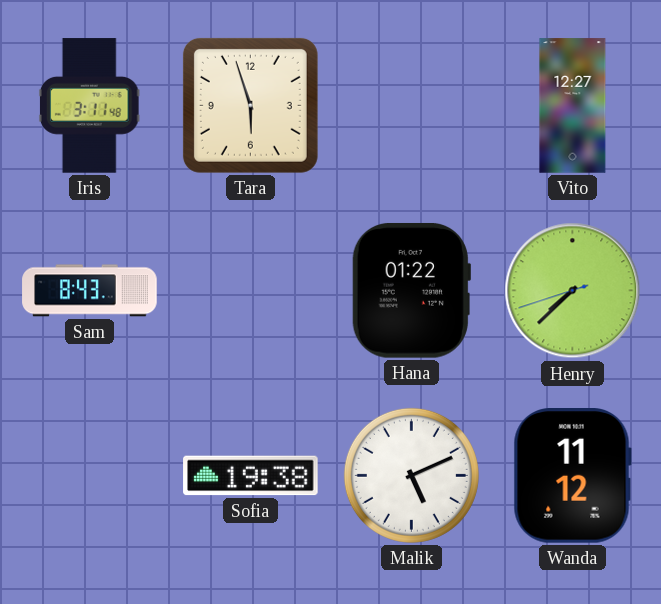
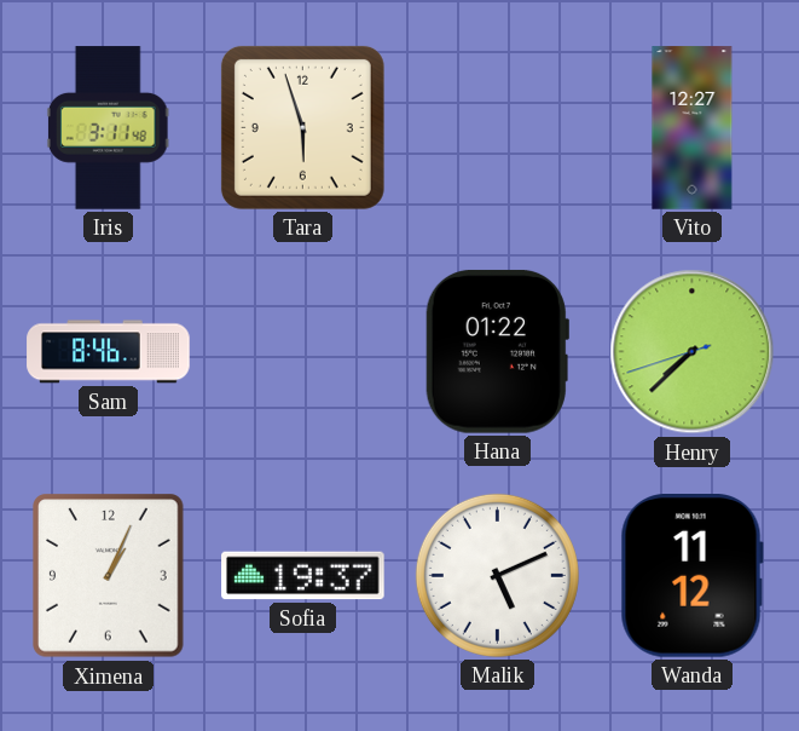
Sam: 8:43 -> 8:46
Ximena: none -> 1:04
Sofia: 19:38 -> 19:37
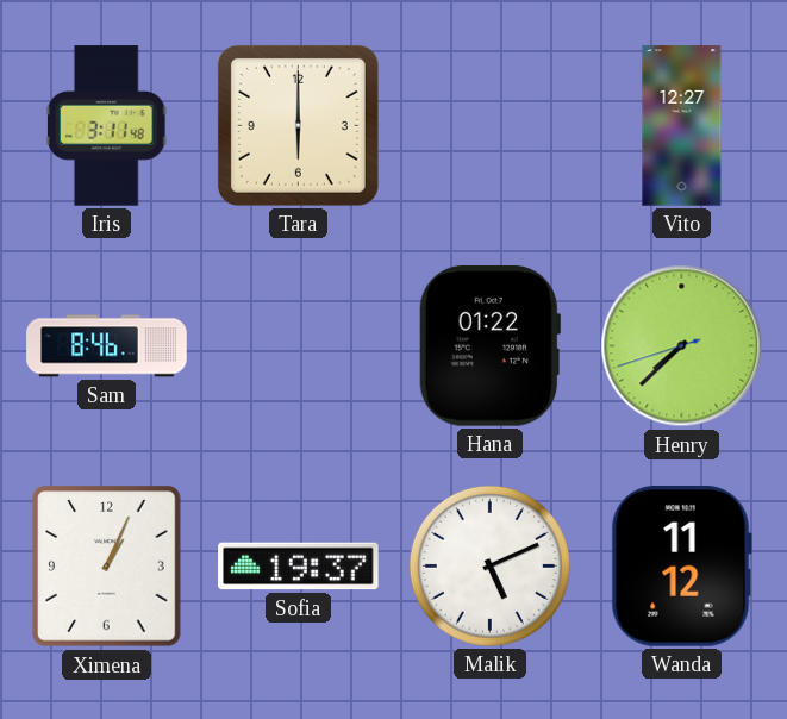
Tara: 5:57 -> 6:00
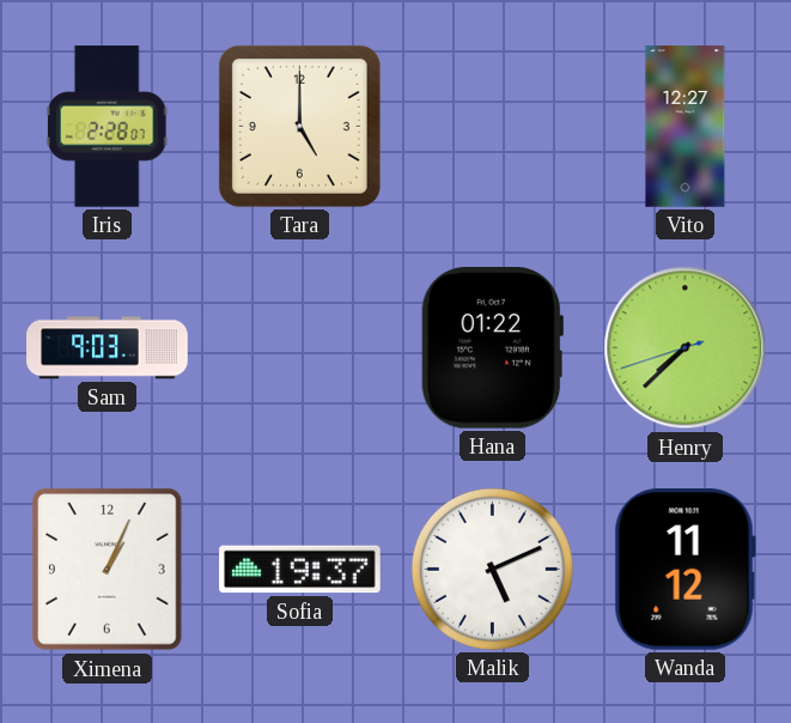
Iris: 3:11 -> 2:28
Tara: 6:00 -> 5:00
Sam: 8:46 -> 9:03
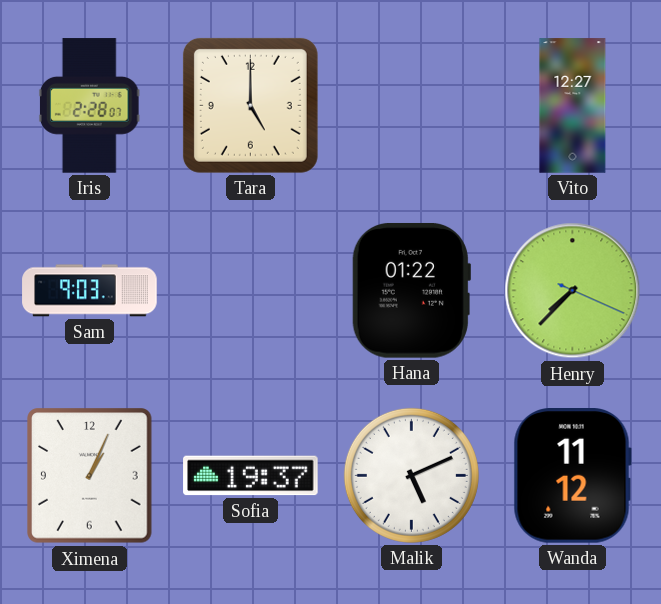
Henry: 7:37:42 -> 7:37:19
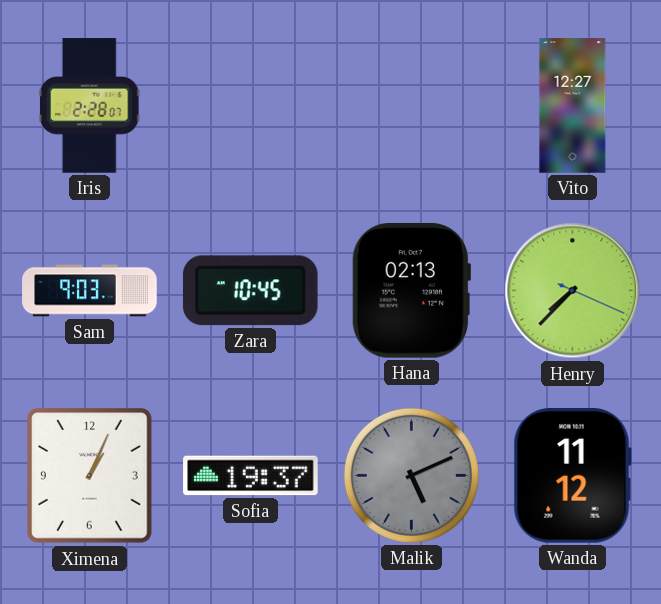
Tara: 5:00 -> none
Zara: none -> 10:45
Hana: 01:22 -> 02:13
Malik dial: white -> grey
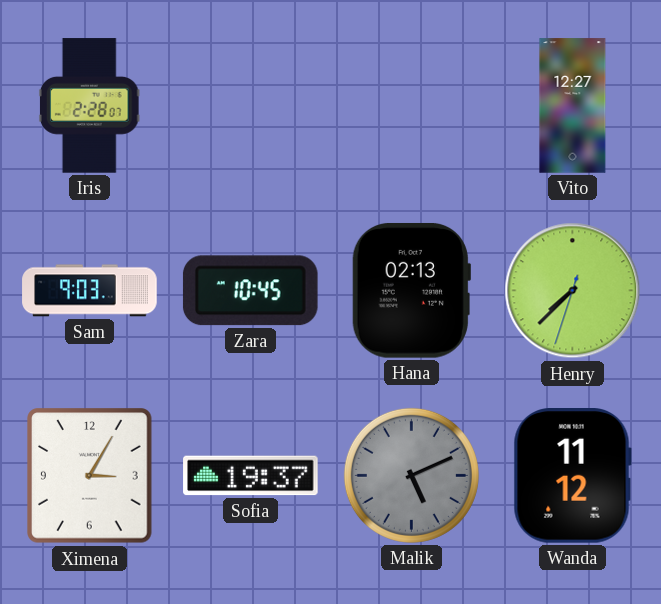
Henry: 7:37:19 -> 7:37:33
Ximena: 1:04 -> 3:05
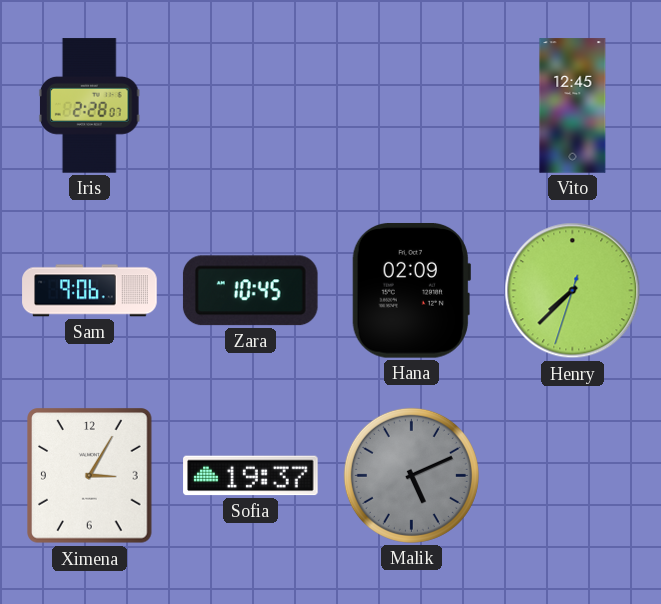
Vito: 12:27 -> 12:45
Sam: 9:03 -> 9:06
Hana: 02:13 -> 02:09
Wanda: 11:12 -> none
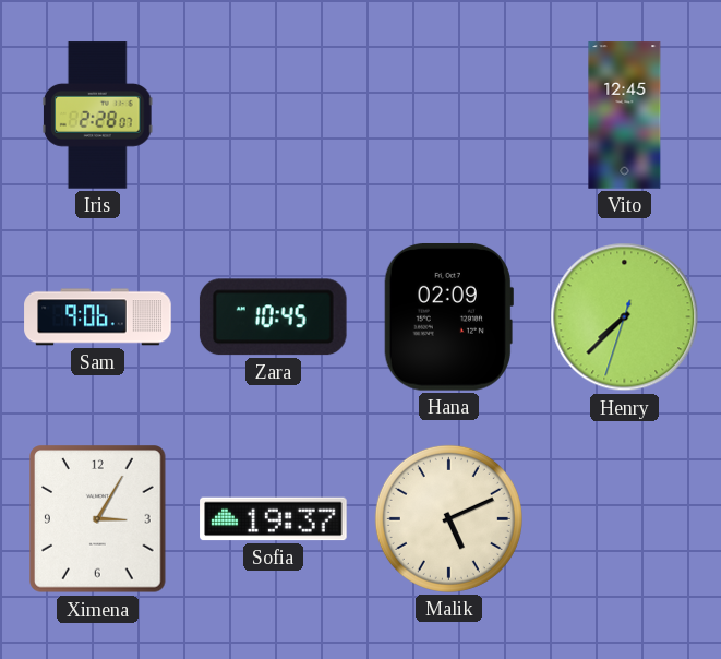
Malik dial: grey -> cream
